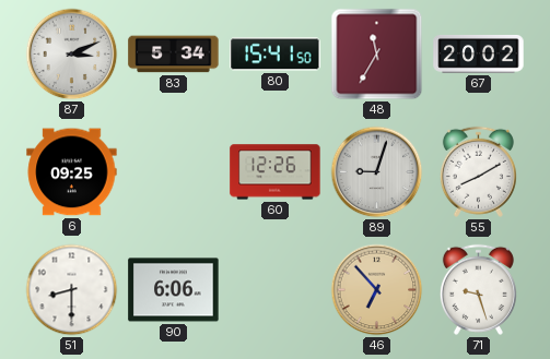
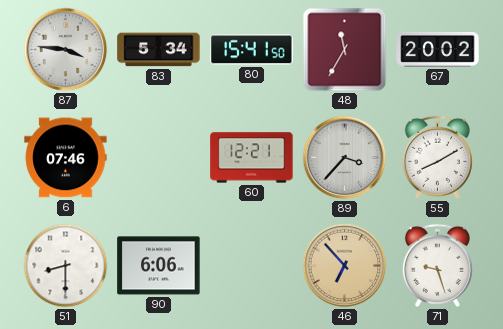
87: 3:11 -> 3:46
6: 09:25 -> 07:46
60: 12:26 -> 12:21
89: 9:03 -> 3:37
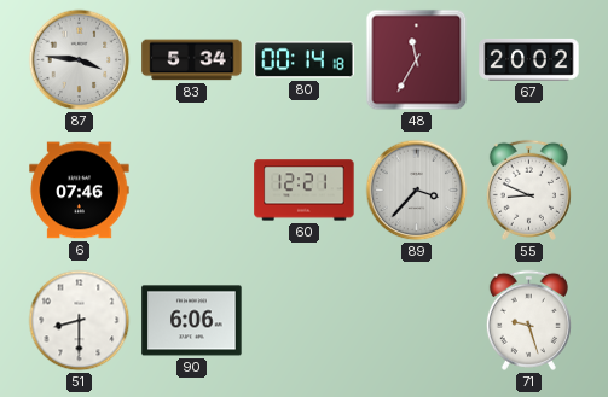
80: 15:41 -> 00:14
55: 8:10 -> 8:49
46: 6:53 -> none
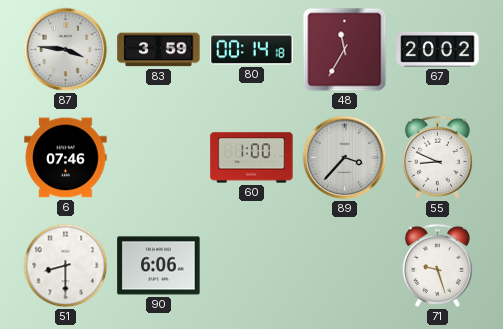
83: 5:34 -> 3:59
60: 12:21 -> 1:00
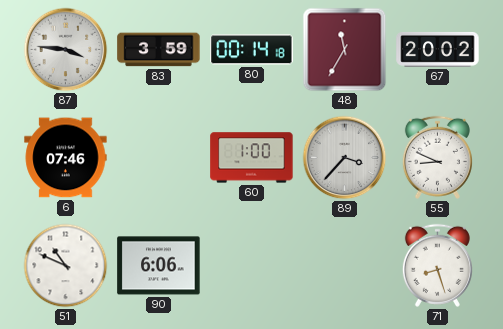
51: 8:30 -> 10:49
71: 9:27 -> 8:27
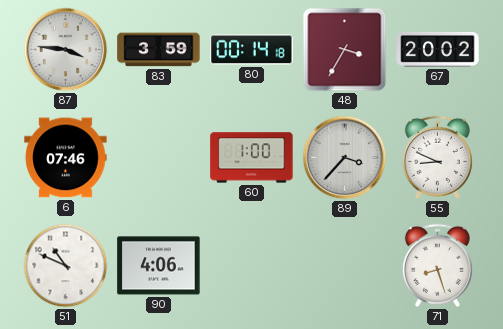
48: 11:35 -> 3:35
90: 6:06 -> 4:06
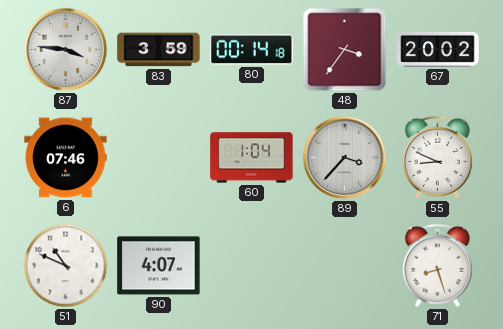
48: 3:35 -> 3:36
60: 1:00 -> 1:04
90: 4:06 -> 4:07
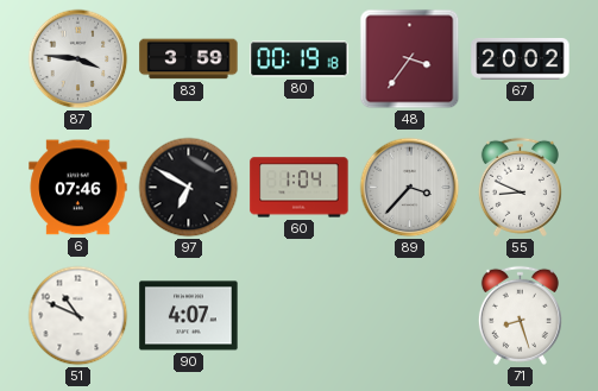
80: 00:14 -> 00:19
97: none -> 6:50
